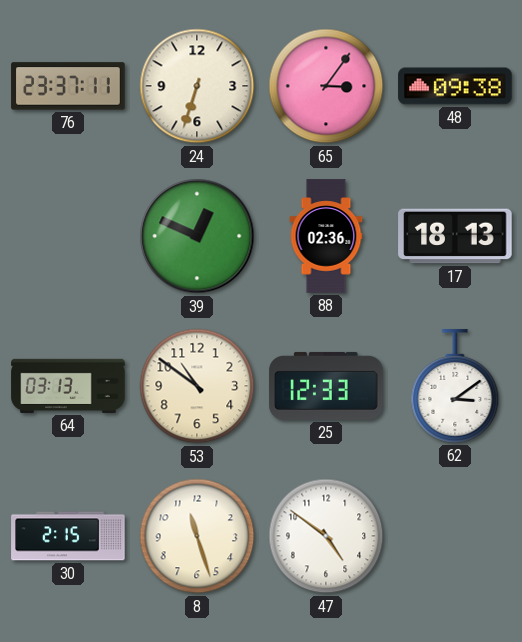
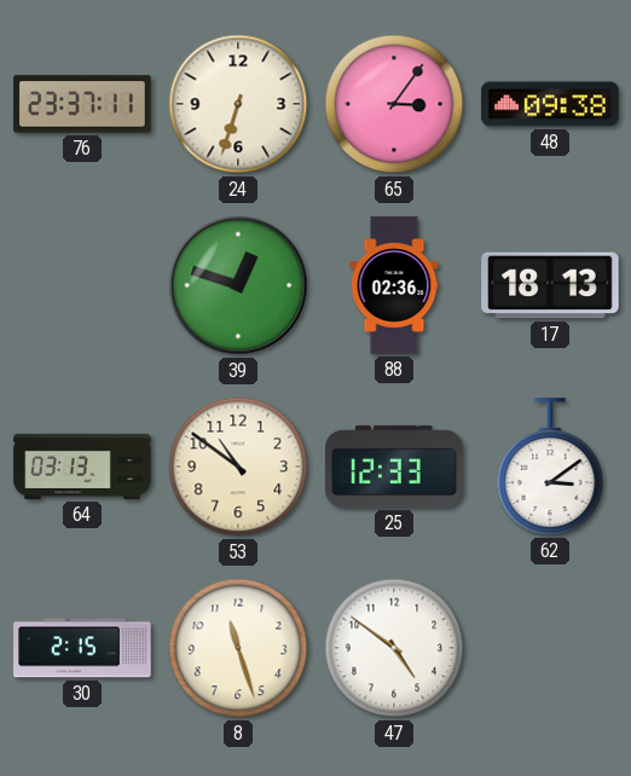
39: 12:49 -> 12:48
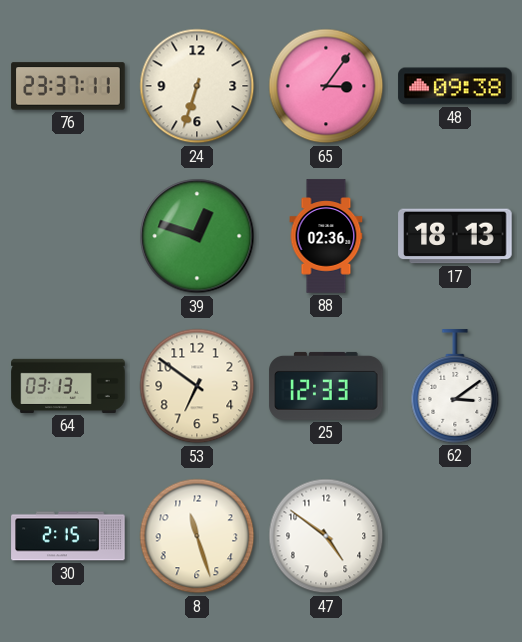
53: 10:51 -> 6:51
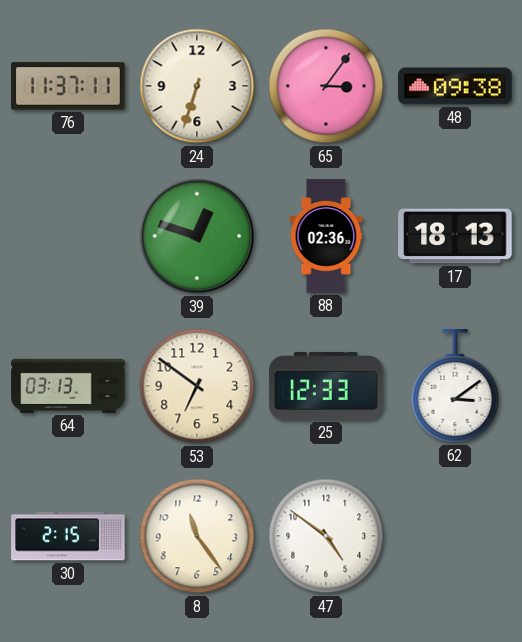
76: 23:37 -> 11:37
8: 11:27 -> 11:24
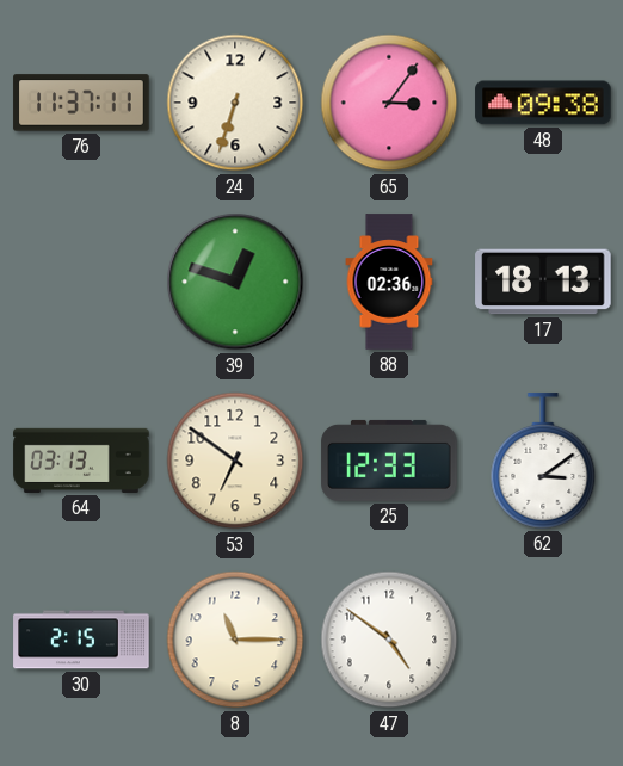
8: 11:24 -> 11:15
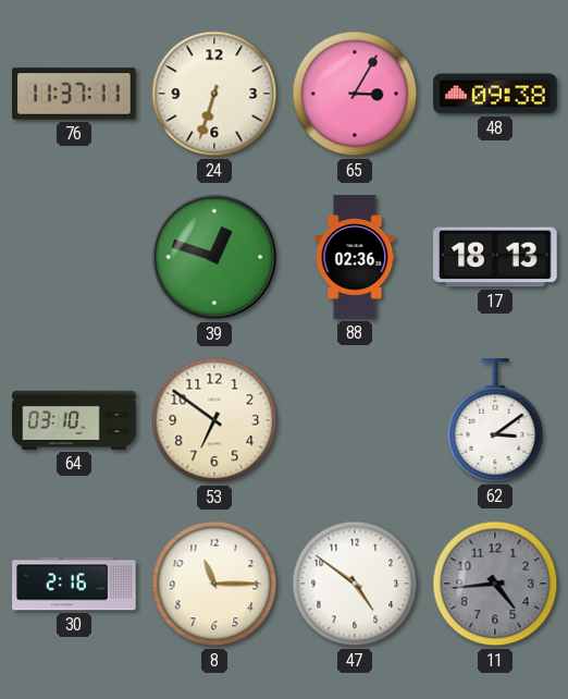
65: 3:06 -> 3:05
64: 03:13 -> 03:10
25: 12:33 -> none
30: 2:15 -> 2:16
11: none -> 4:44
